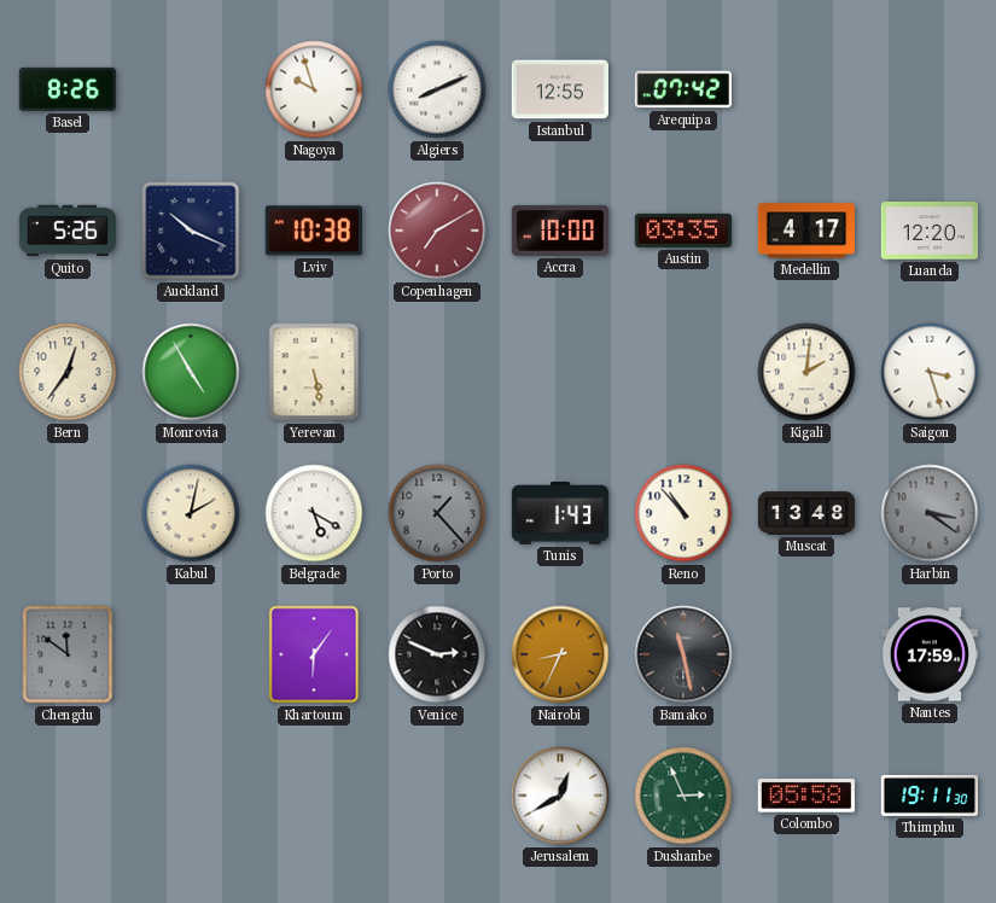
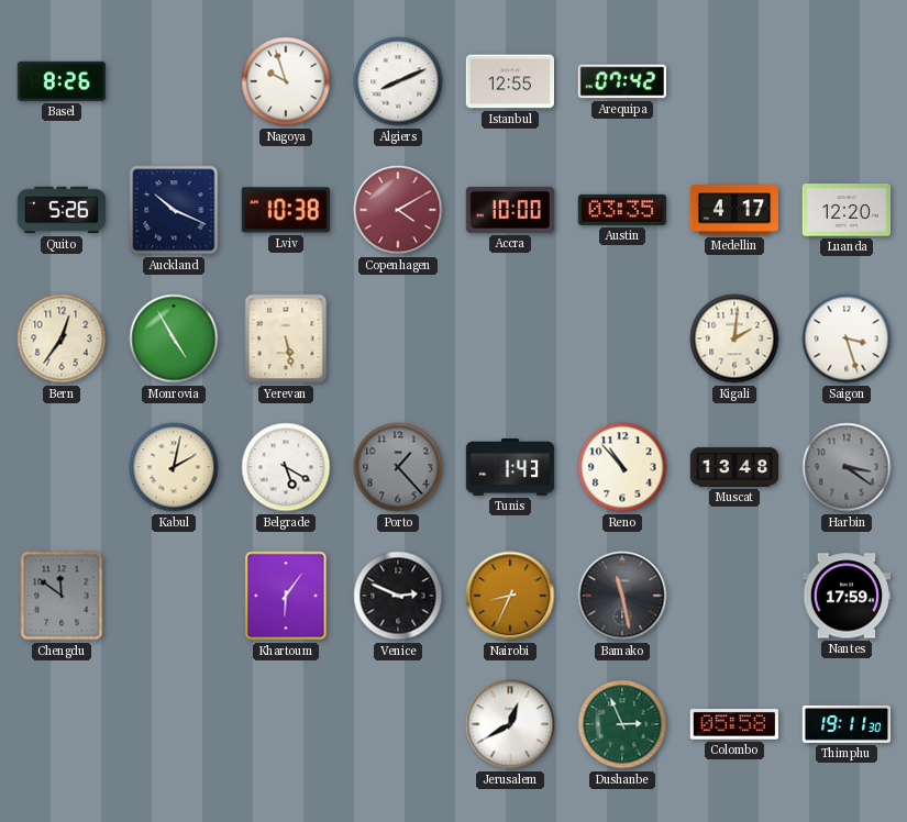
Copenhagen: 7:10 -> 4:10
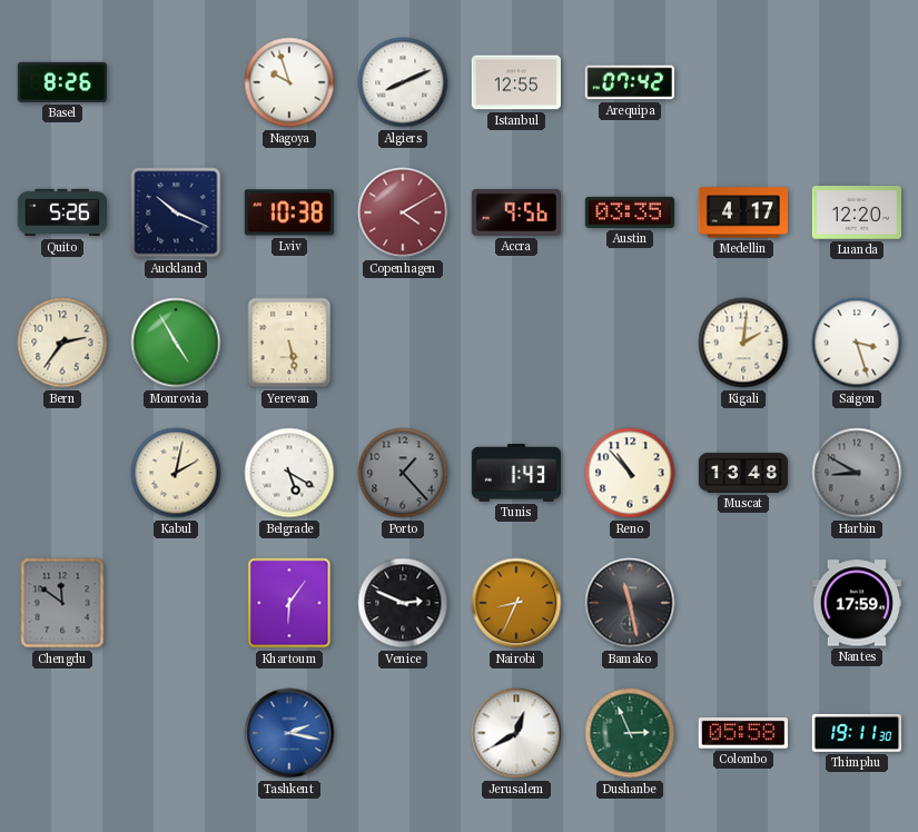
Accra: 10:00 -> 9:56
Bern: 12:36 -> 2:36
Harbin: 3:21 -> 8:50
Tashkent: none -> 2:17
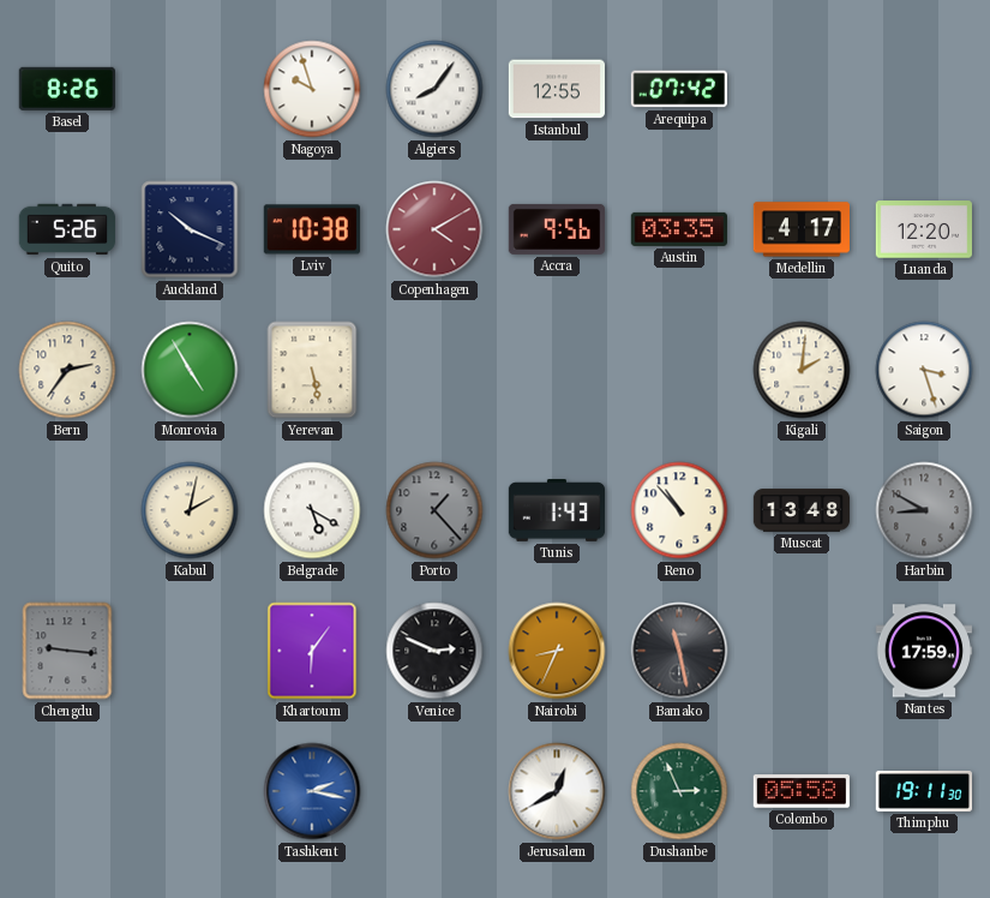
Algiers: 8:11 -> 8:06
Chengdu: 11:51 -> 9:16
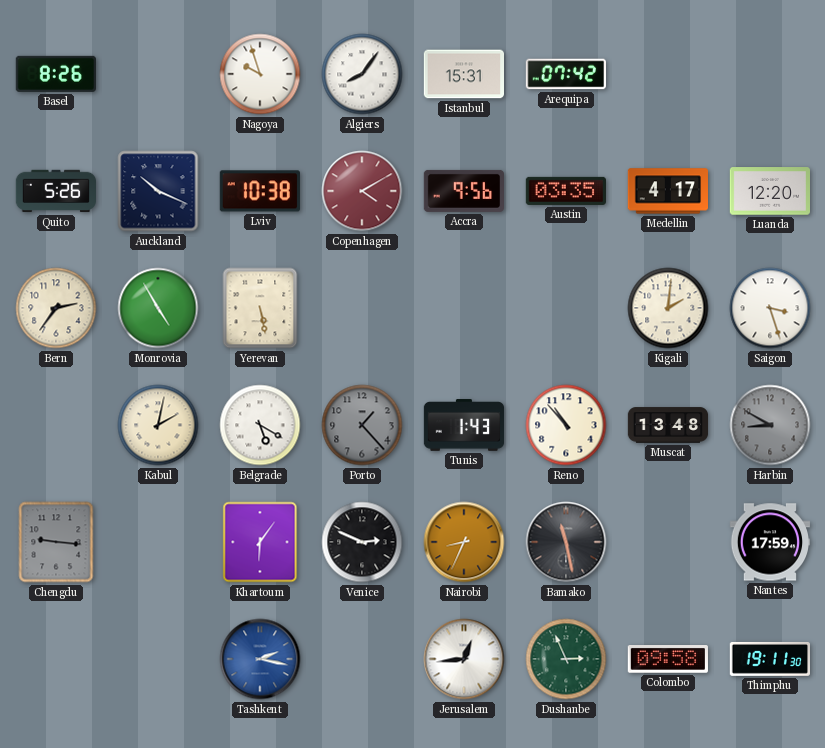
Istanbul: 12:55 -> 15:31
Jerusalem: 12:40 -> 12:44
Colombo: 05:58 -> 09:58
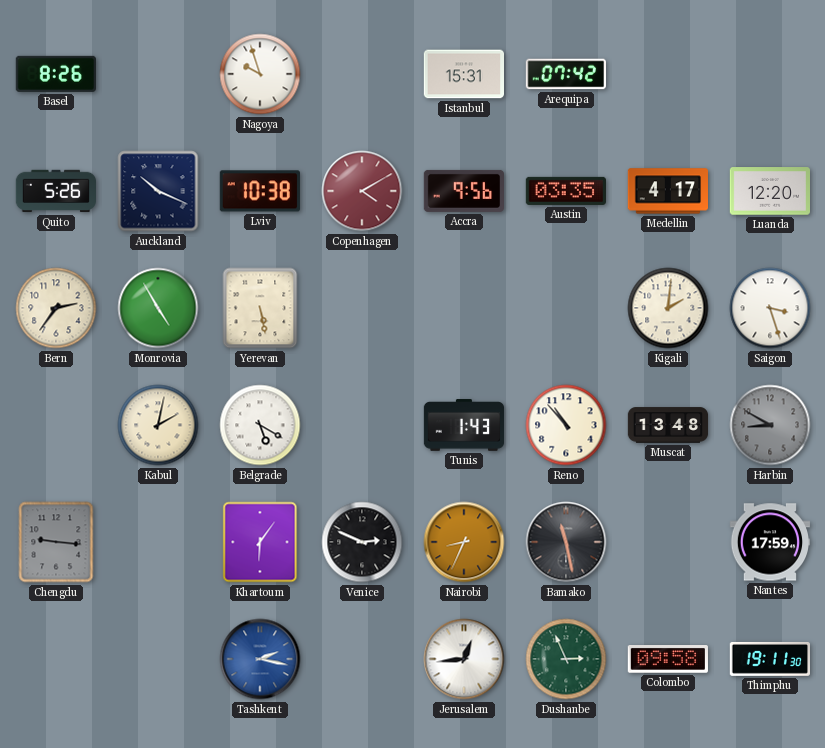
Algiers: 8:06 -> none
Porto: 1:23 -> none
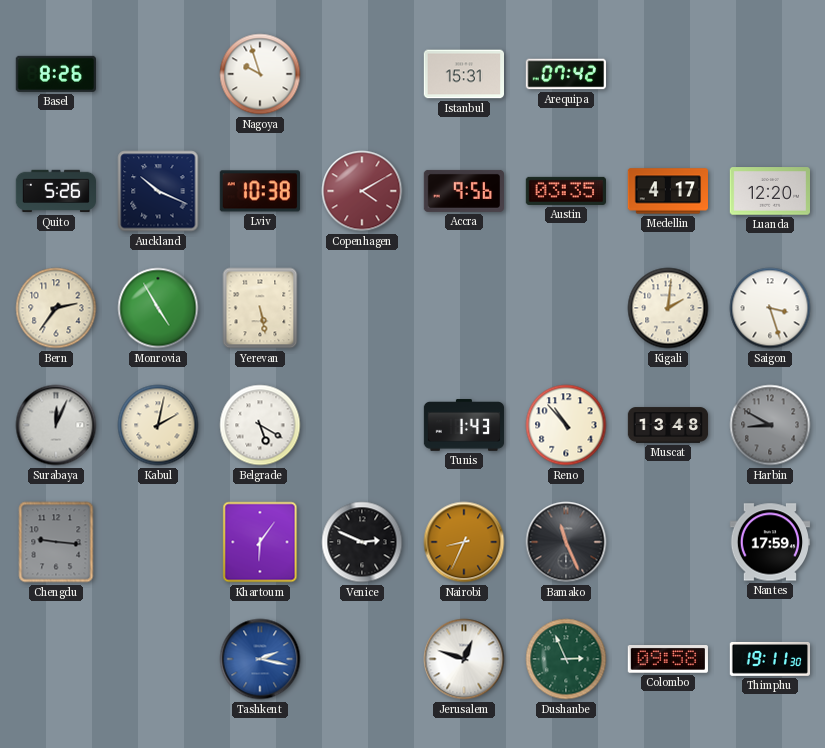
Surabaya: none -> 12:04
Bamako: 11:28 -> 11:26
Jerusalem: 12:44 -> 12:48
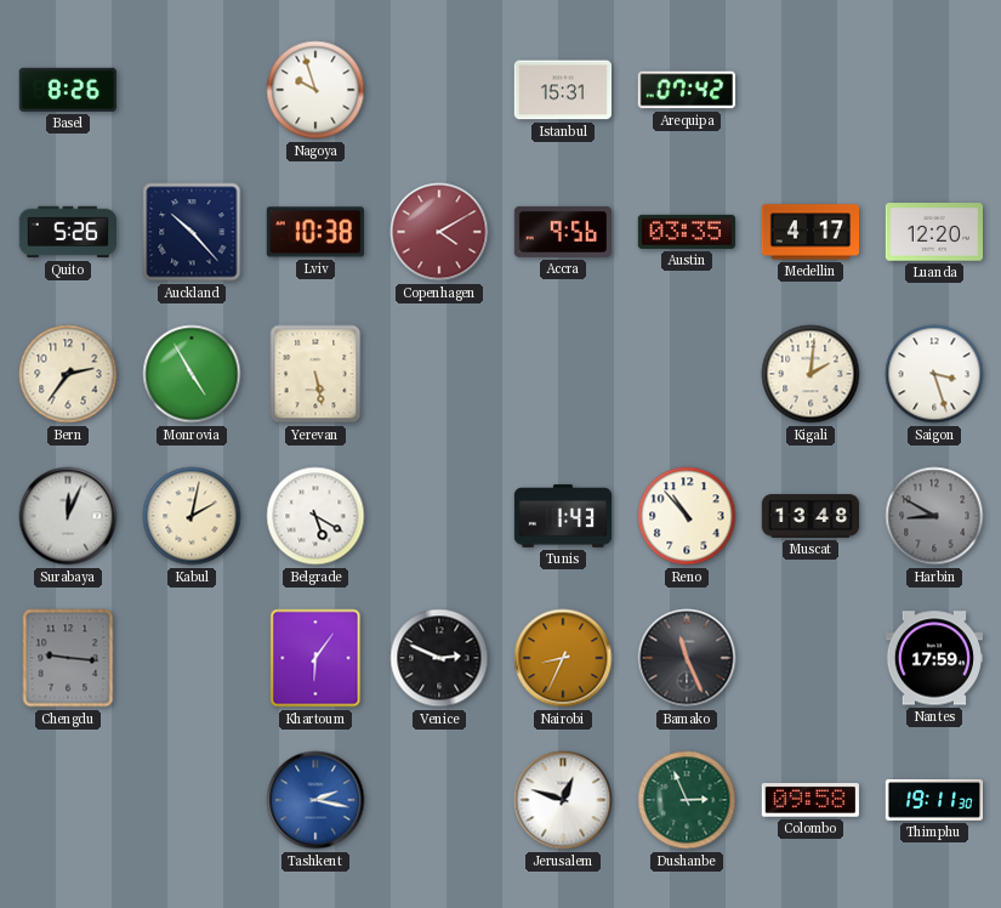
Auckland: 10:19 -> 10:23
